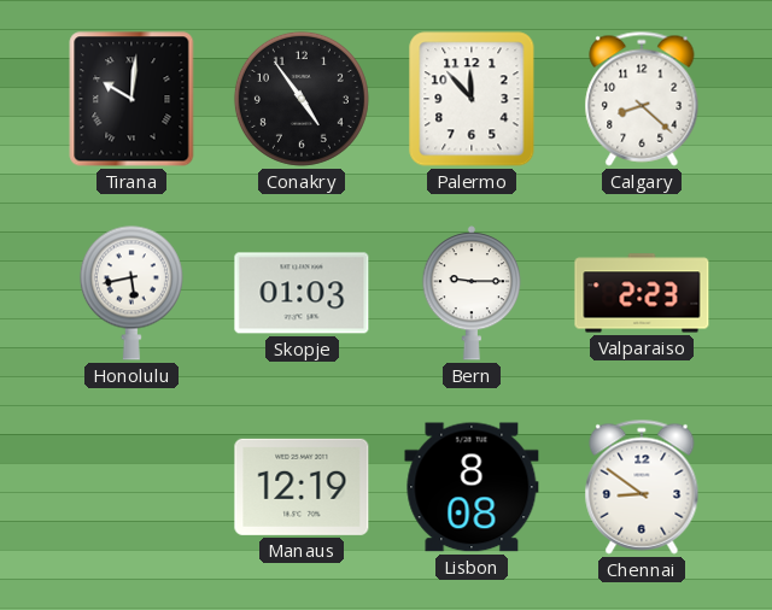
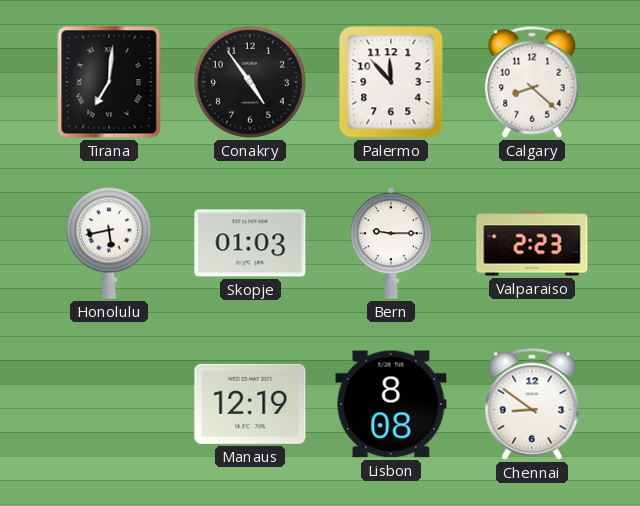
Tirana: 10:01 -> 7:01
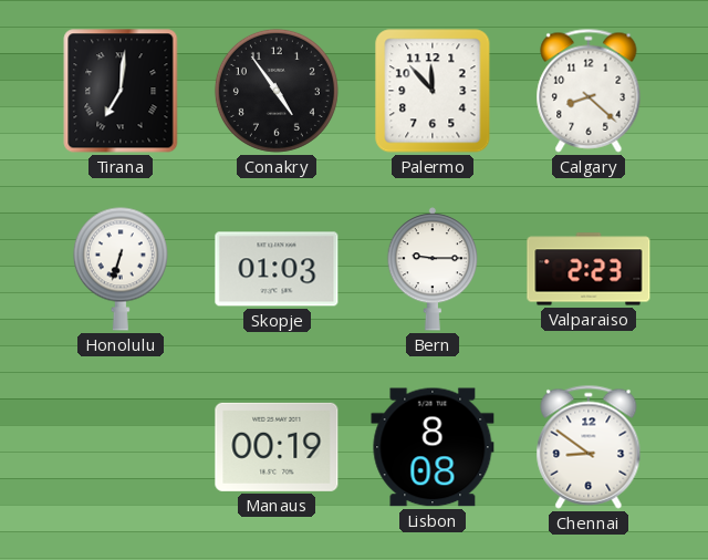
Honolulu: 5:43 -> 6:33
Manaus: 12:19 -> 00:19
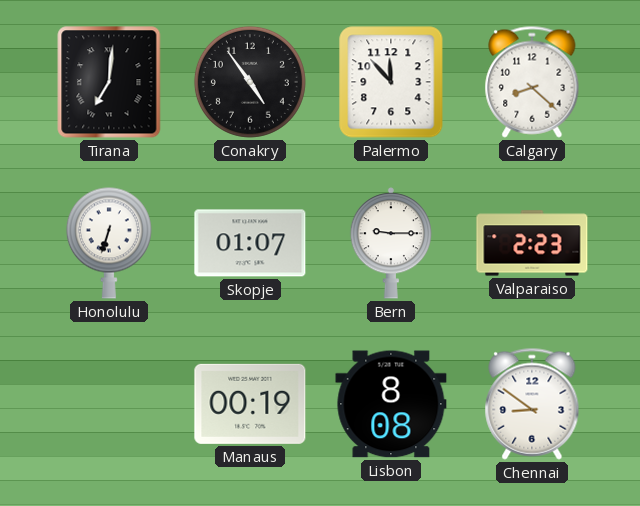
Skopje: 01:03 -> 01:07
